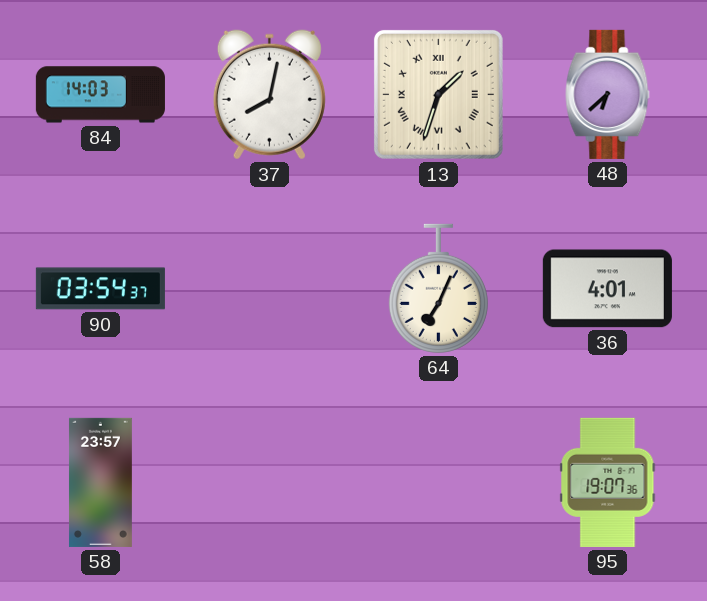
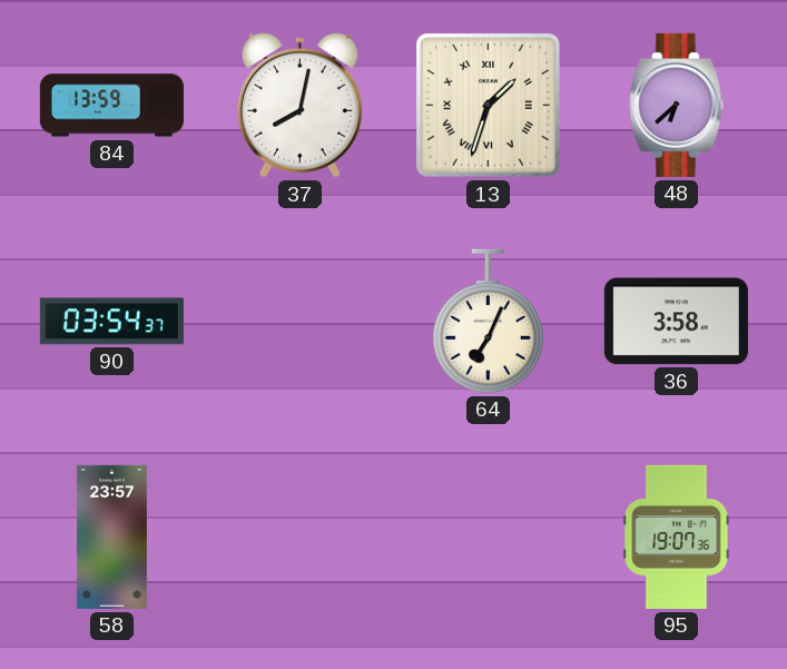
84: 14:03 -> 13:59
36: 4:01 -> 3:58
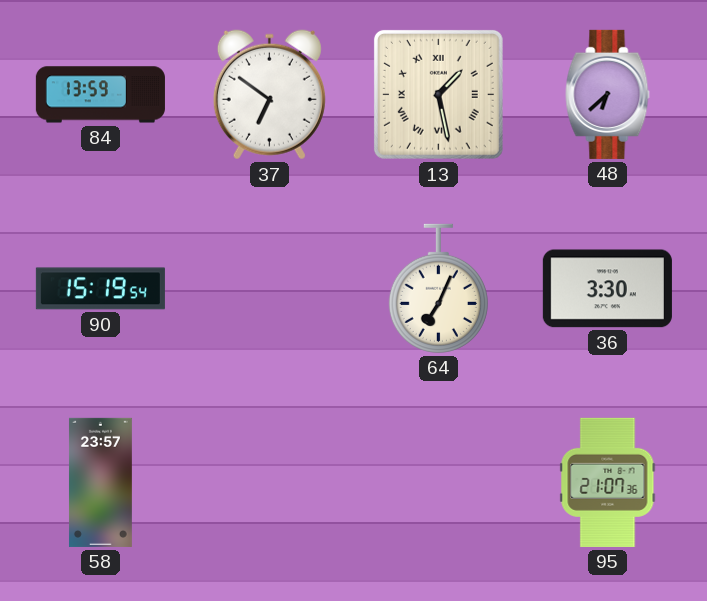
37: 8:02 -> 6:51
13: 1:33 -> 1:28
90: 03:54 -> 15:19
36: 3:58 -> 3:30
95: 19:07 -> 21:07
